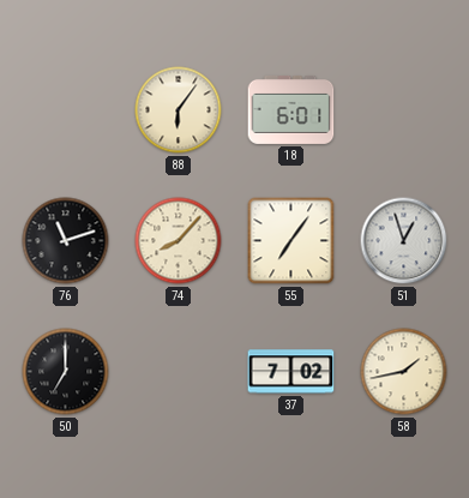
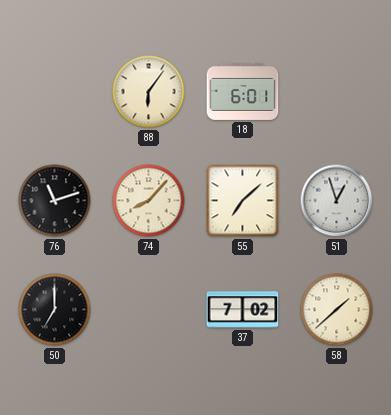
55: 7:06 -> 7:08
58: 1:43 -> 1:38
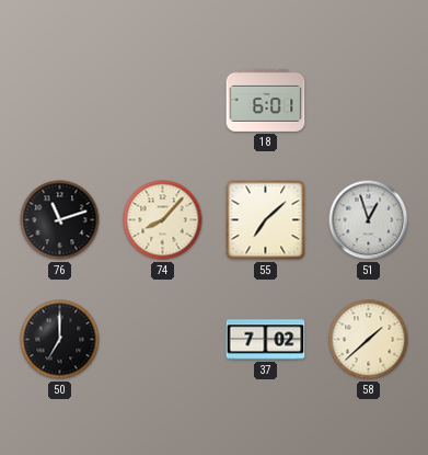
88: 6:06 -> none
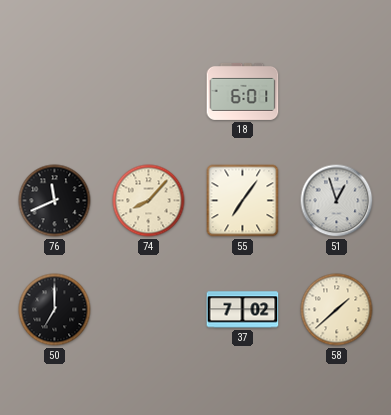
76: 11:12 -> 11:41
55: 7:08 -> 7:06
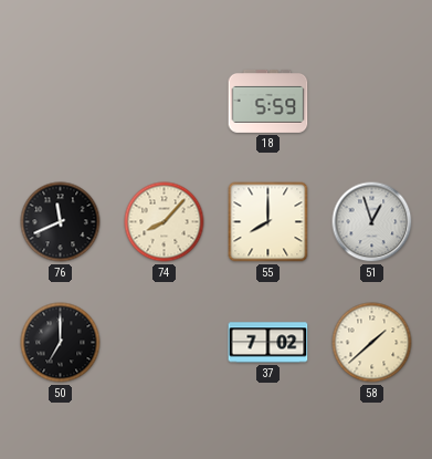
18: 6:01 -> 5:59
55: 7:06 -> 8:00
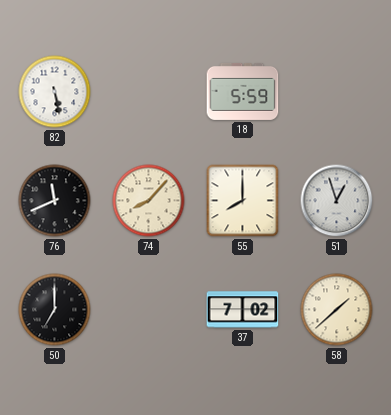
82: none -> 5:28
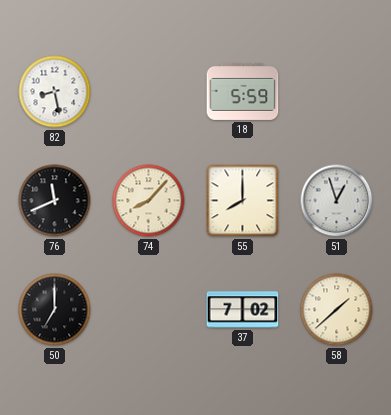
82: 5:28 -> 8:28
